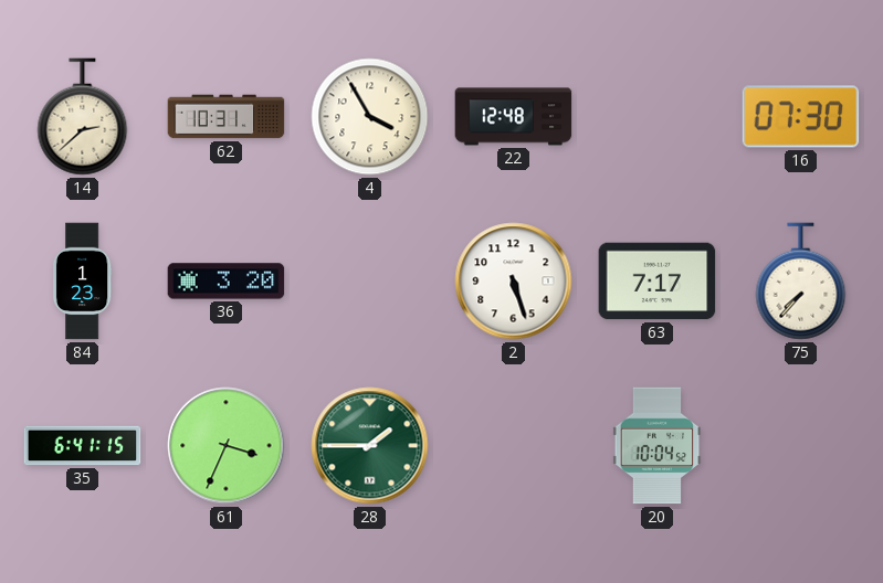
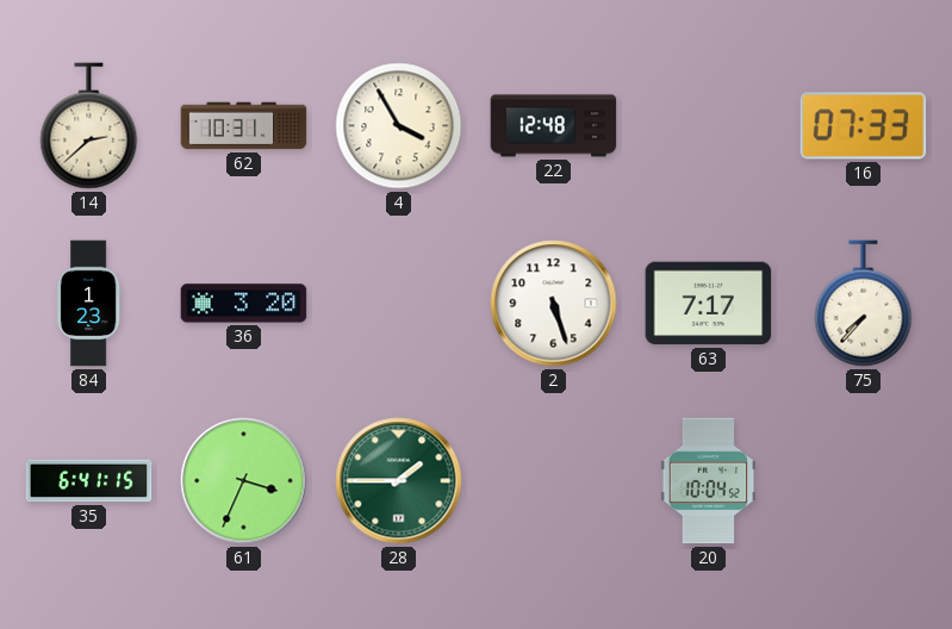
16: 07:30 -> 07:33
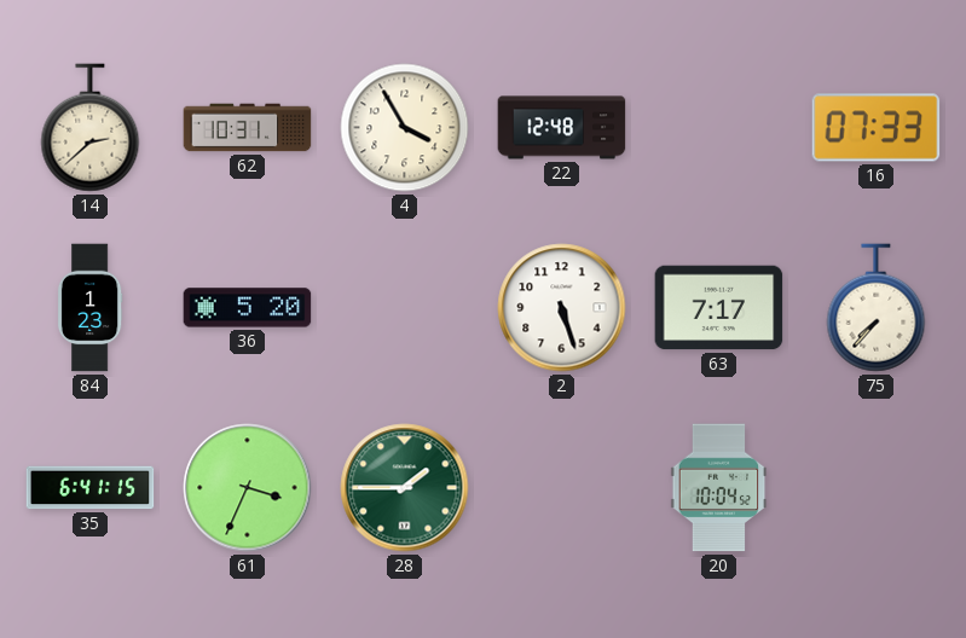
36: 3:20 -> 5:20
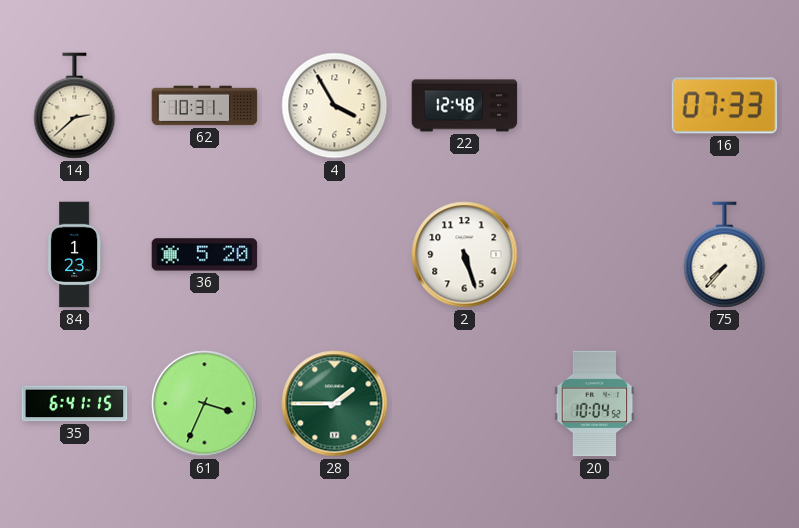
63: 7:17 -> none
